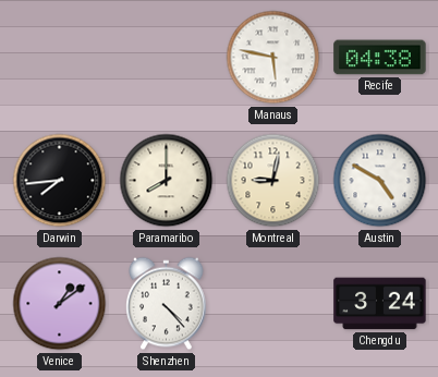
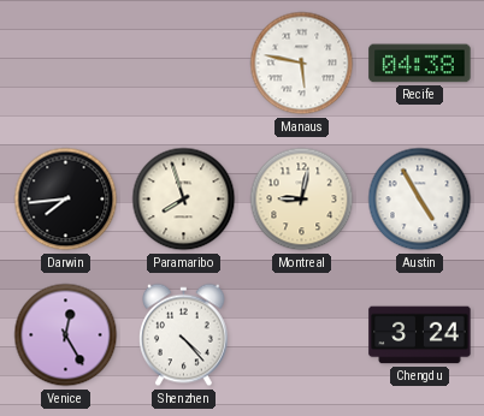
Paramaribo: 8:00 -> 7:57
Austin: 4:50 -> 4:55
Venice: 1:09 -> 12:25
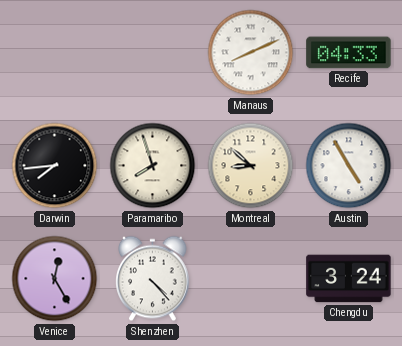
Manaus: 5:47 -> 8:11
Recife: 04:38 -> 04:33
Montreal: 9:02 -> 8:52
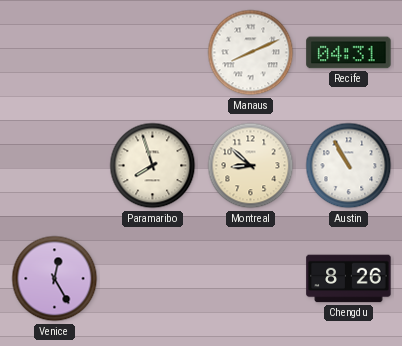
Recife: 04:33 -> 04:31
Darwin: 7:44 -> none
Austin: 4:55 -> 10:55
Shenzhen: 4:23 -> none
Chengdu: 3:24 -> 8:26
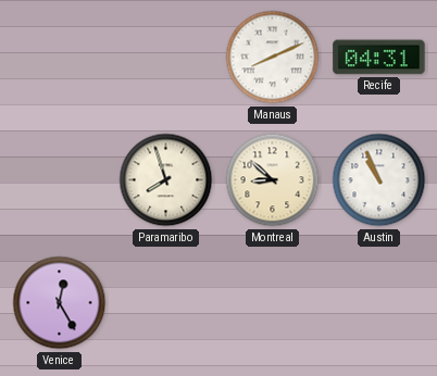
Austin: 10:55 -> 10:56
Chengdu: 8:26 -> none
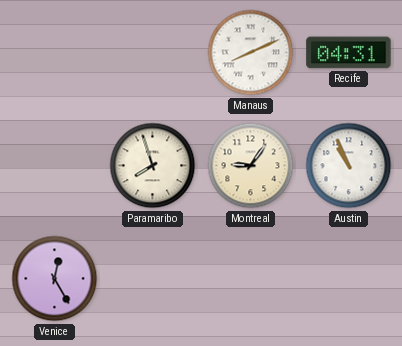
Montreal: 8:52 -> 9:06
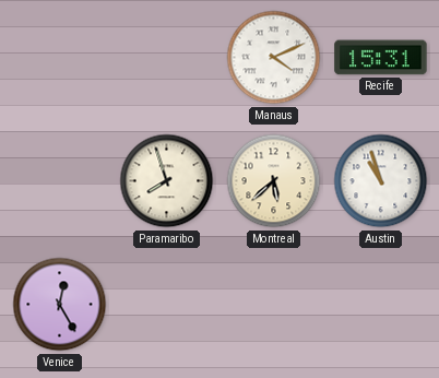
Manaus: 8:11 -> 4:11
Recife: 04:31 -> 15:31
Montreal: 9:06 -> 5:38
Austin: 10:56 -> 10:57
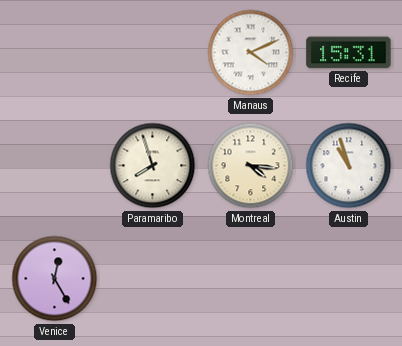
Montreal: 5:38 -> 4:16
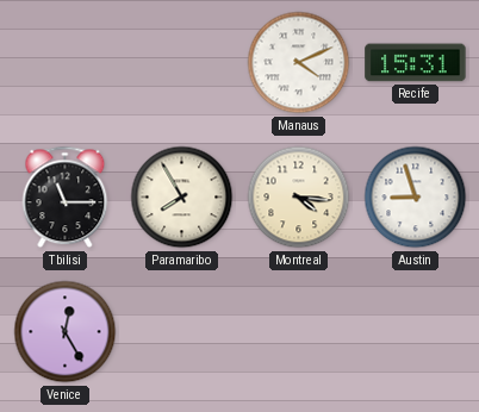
Tbilisi: none -> 11:15
Paramaribo: 7:57 -> 7:55
Austin: 10:57 -> 8:57
